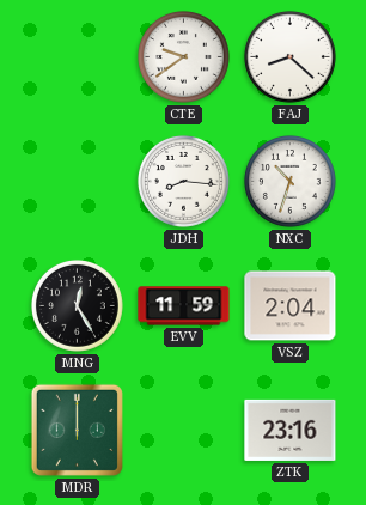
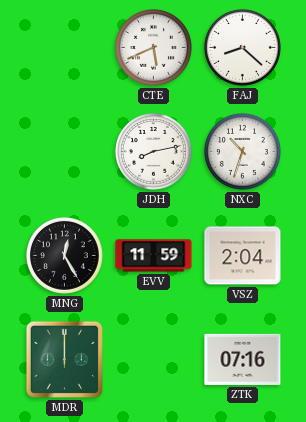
CTE: 9:39 -> 5:41
JDH: 8:16 -> 8:13
ZTK: 23:16 -> 07:16
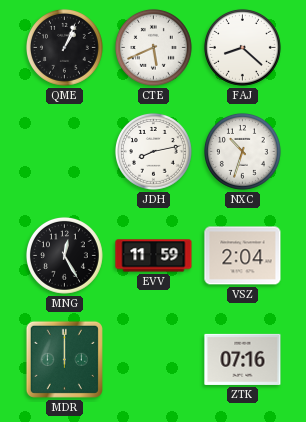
QME: none -> 1:04
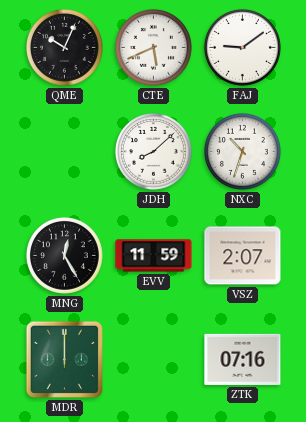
QME: 1:04 -> 10:04
FAJ: 8:22 -> 9:09
JDH: 8:13 -> 8:08
VSZ: 2:04 -> 2:07
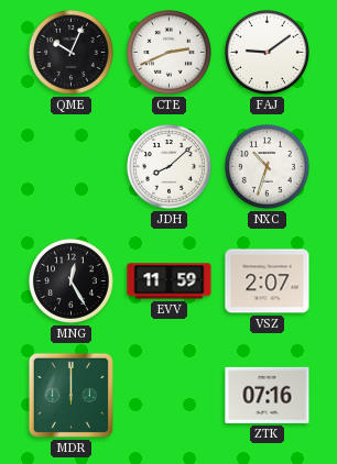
CTE: 5:41 -> 2:41
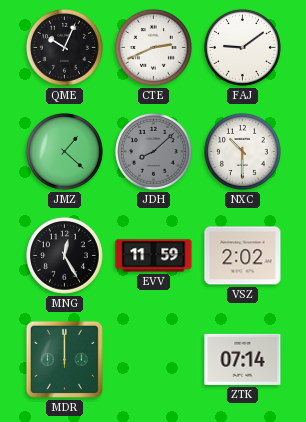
JMZ: none -> 1:22
JDH dial: white -> grey
NXC: 10:33 -> 10:30
VSZ: 2:07 -> 2:02
ZTK: 07:16 -> 07:14
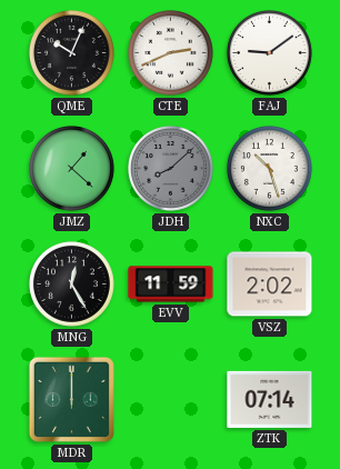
NXC: 10:30 -> 10:27
